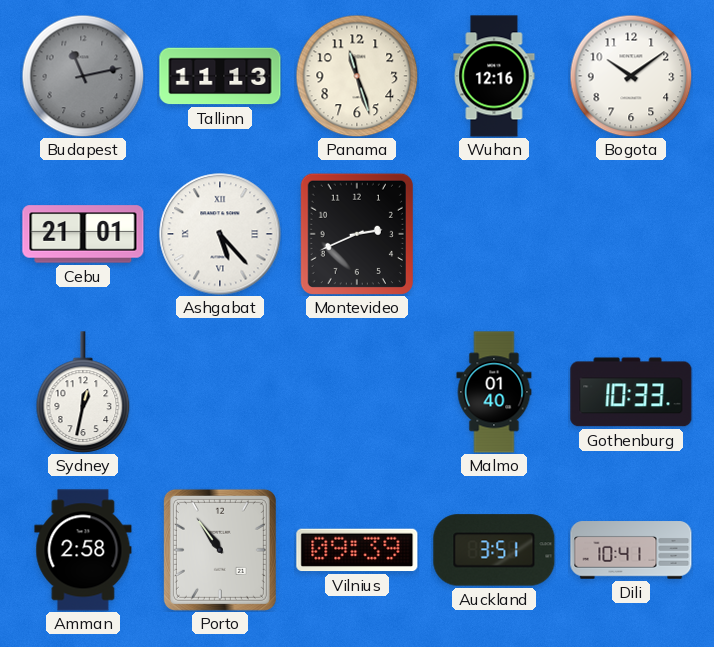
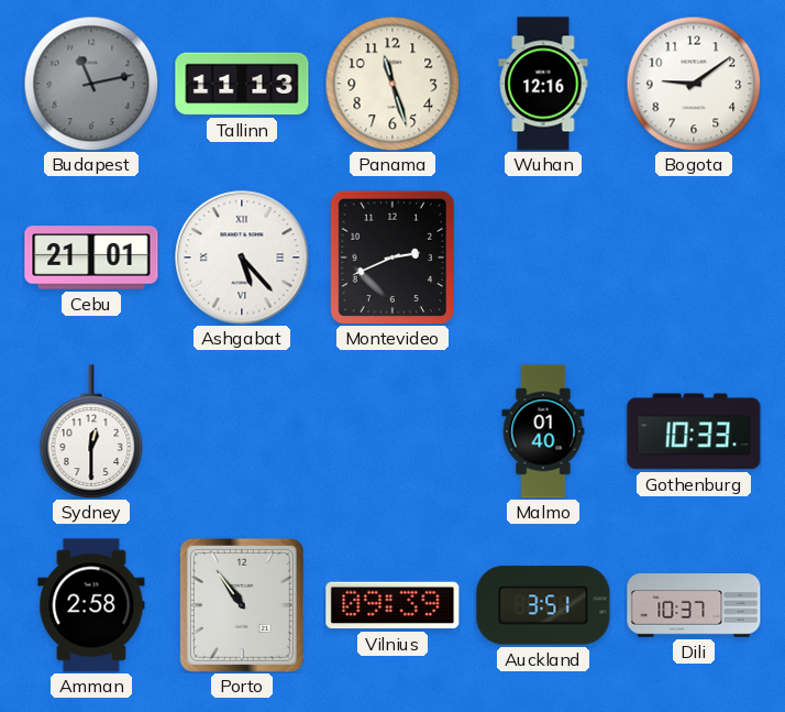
Bogota: 10:09 -> 9:09
Sydney: 12:32 -> 12:30
Dili: 10:41 -> 10:37
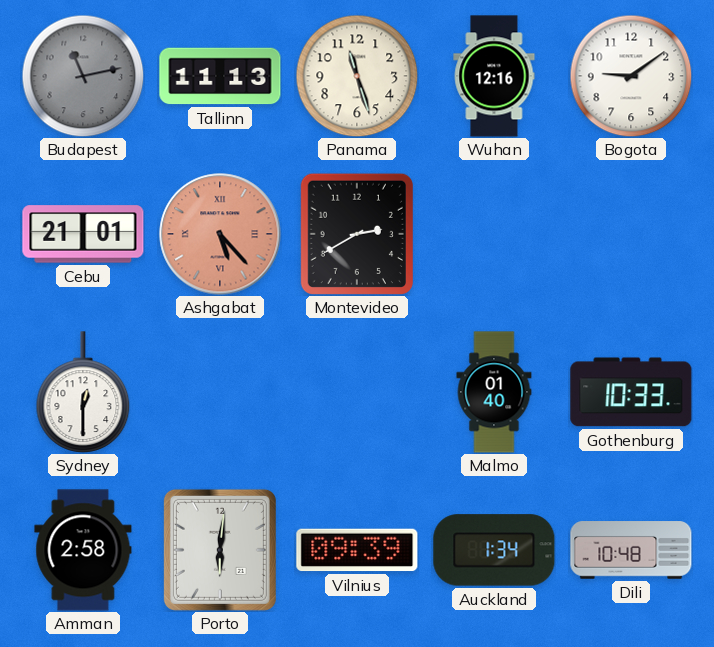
Ashgabat dial: white -> salmon
Montevideo: 2:41 -> 2:40
Porto: 10:54 -> 6:01
Auckland: 3:51 -> 1:34
Dili: 10:37 -> 10:48
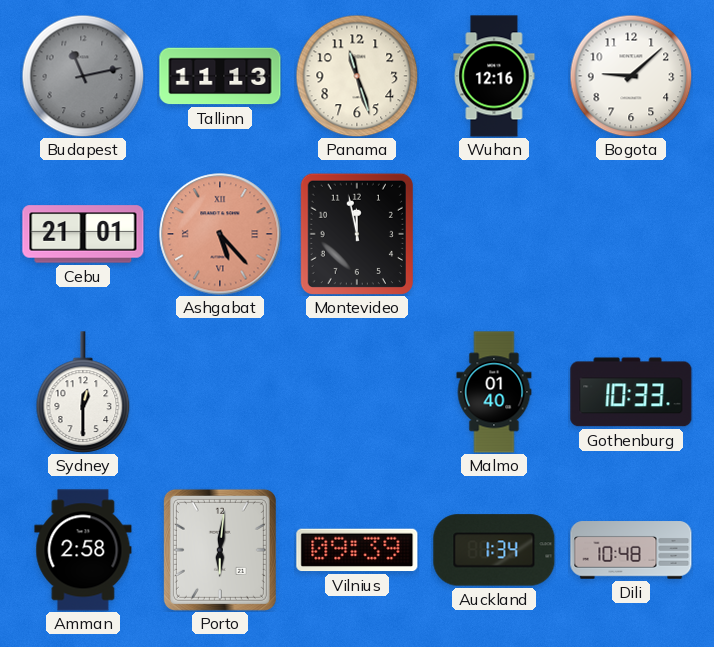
Bogota: 9:09 -> 9:08
Montevideo: 2:40 -> 11:58
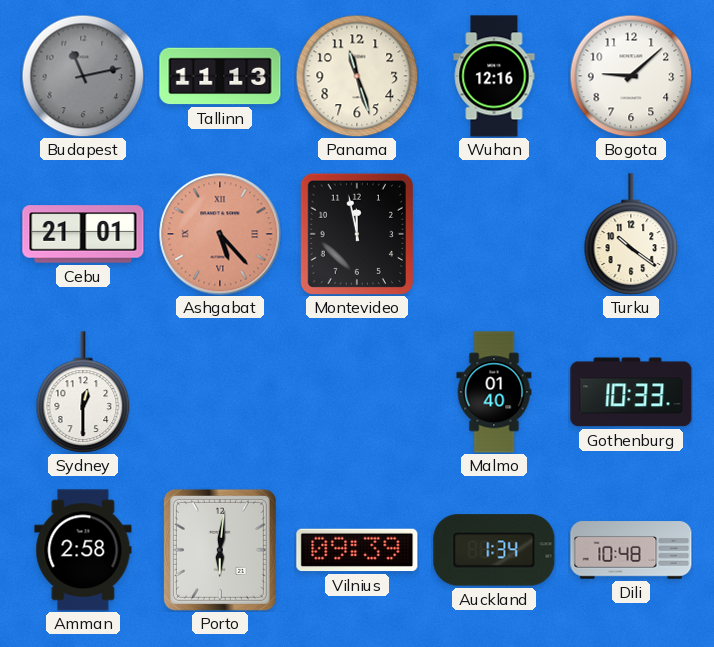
Turku: none -> 10:21
